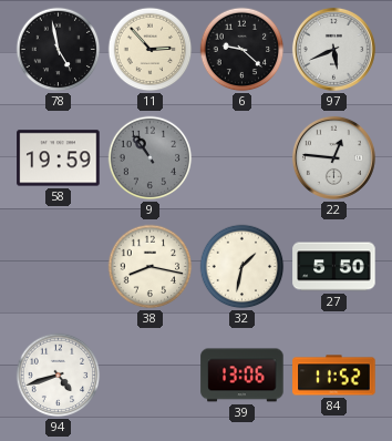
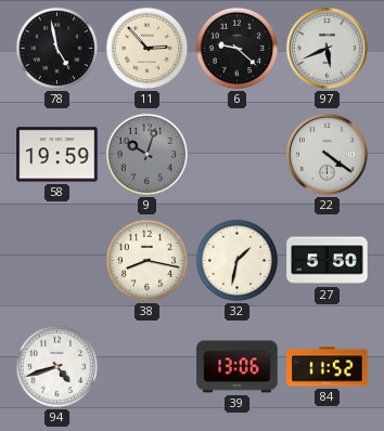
9: 10:54 -> 10:03
22: 12:46 -> 4:21
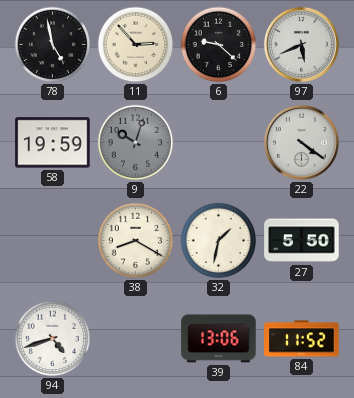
38: 8:17 -> 8:20
